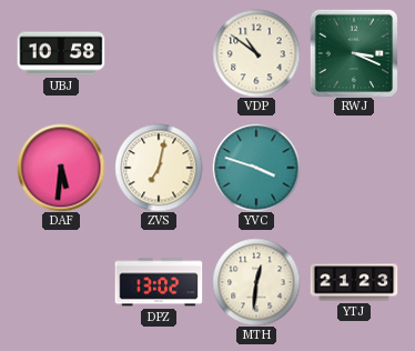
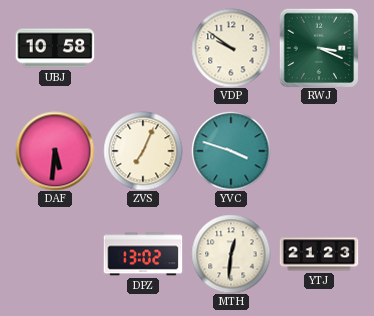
VDP: 10:51 -> 9:51
ZVS: 7:02 -> 7:04
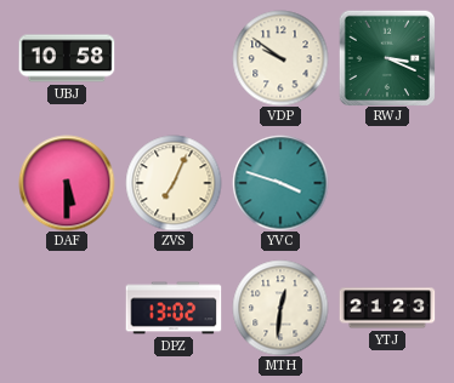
DAF: 5:31 -> 5:30
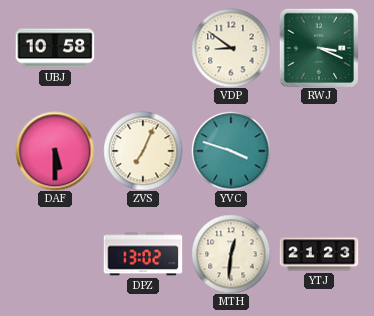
VDP: 9:51 -> 8:51
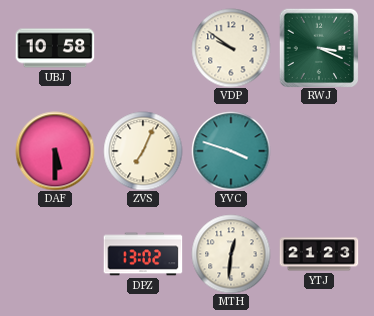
VDP: 8:51 -> 9:51
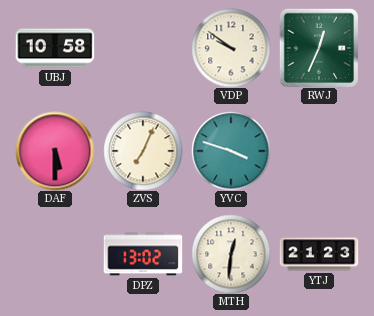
RWJ: 3:19 -> 12:34
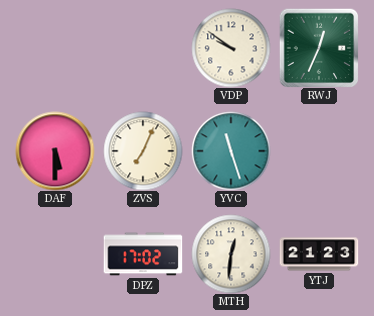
UBJ: 10:58 -> none
YVC: 3:48 -> 11:27
DPZ: 13:02 -> 17:02
